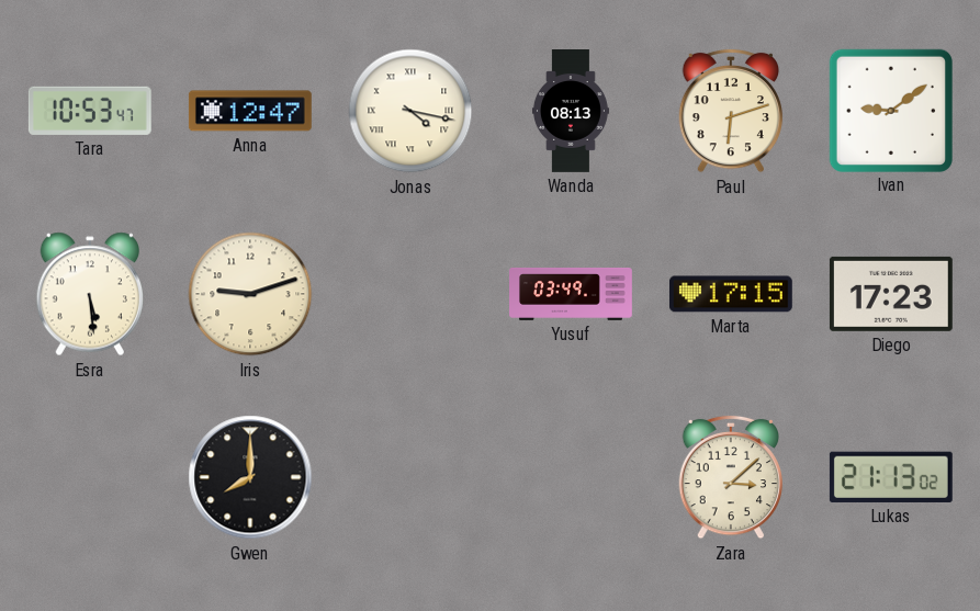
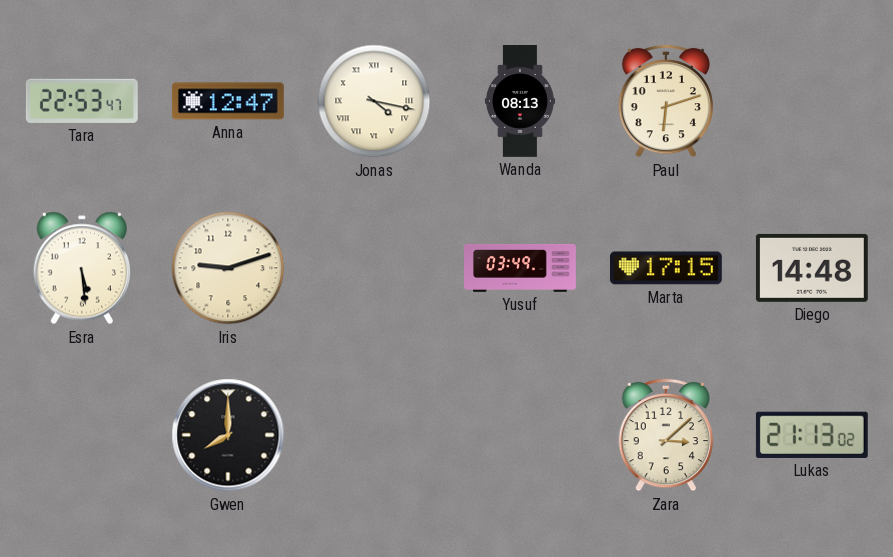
Tara: 10:53 -> 22:53
Ivan: 9:09 -> none
Diego: 17:23 -> 14:48
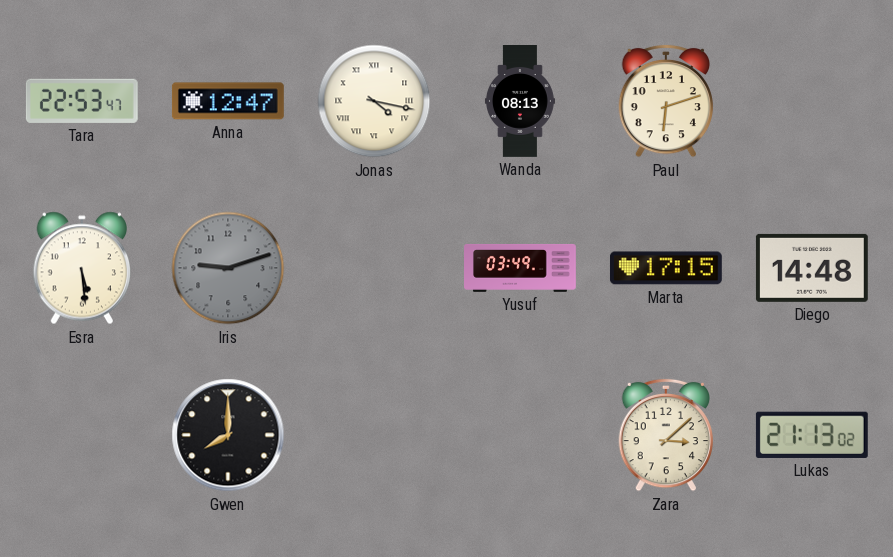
Iris dial: cream -> grey
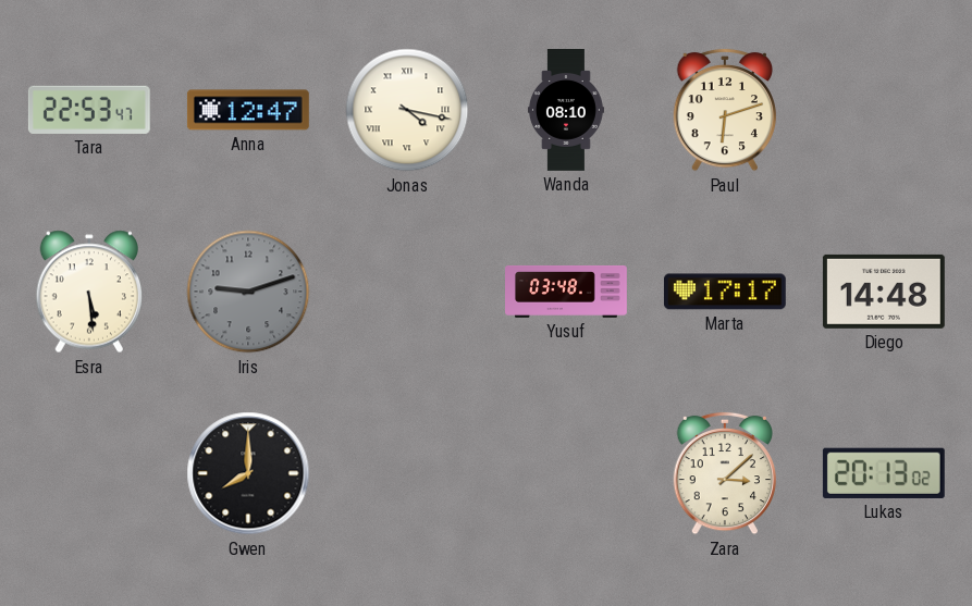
Wanda: 08:13 -> 08:10
Yusuf: 03:49 -> 03:48
Marta: 17:15 -> 17:17
Lukas: 21:13 -> 20:13
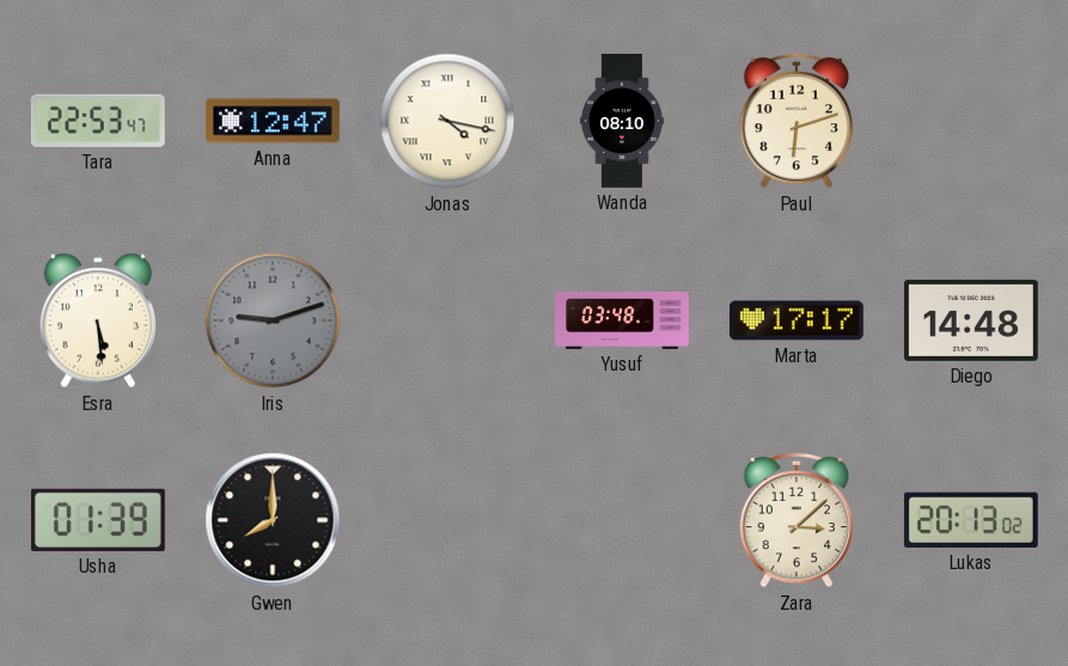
Usha: none -> 01:39
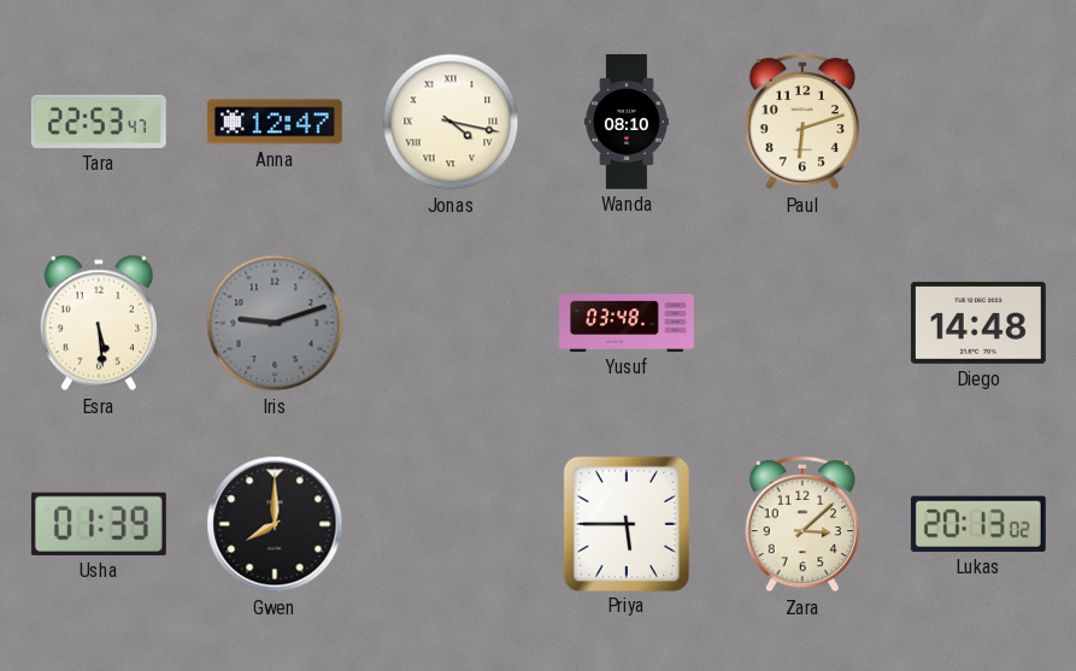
Marta: 17:17 -> none
Priya: none -> 5:45
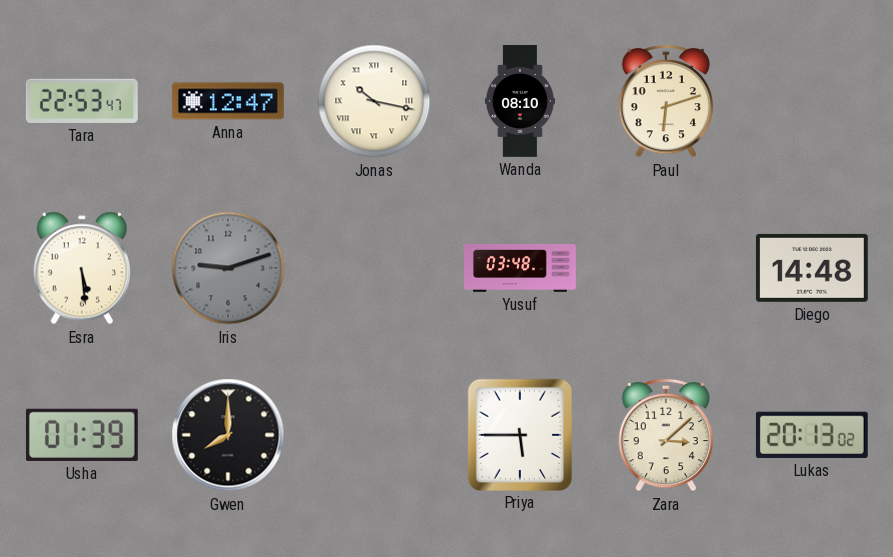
Jonas: 4:17 -> 10:17
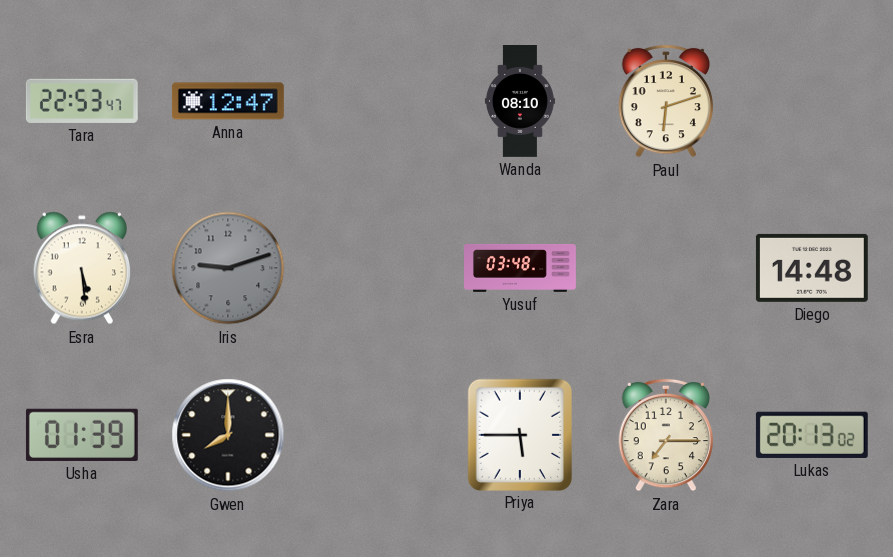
Jonas: 10:17 -> none
Zara: 3:08 -> 7:15
